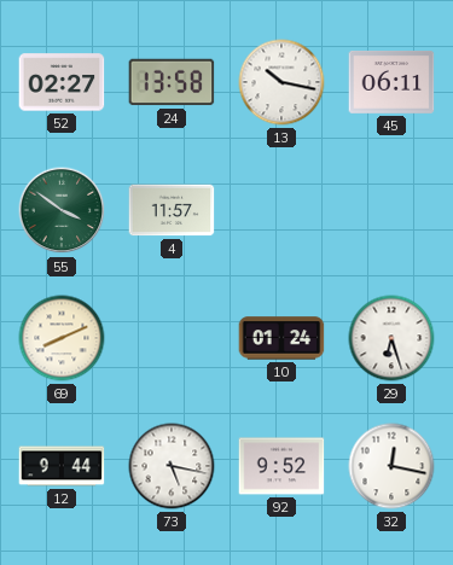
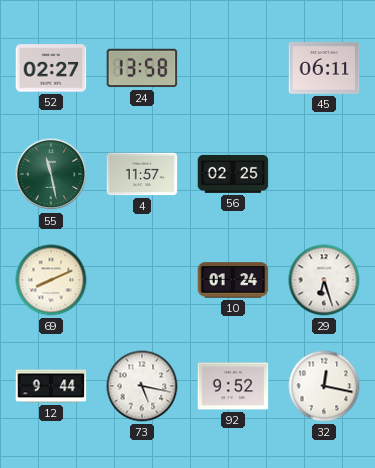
13: 10:17 -> none
55: 3:51 -> 11:28
56: none -> 02:25
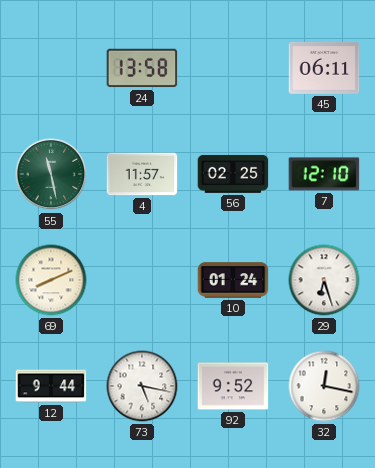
52: 02:27 -> none
7: none -> 12:10
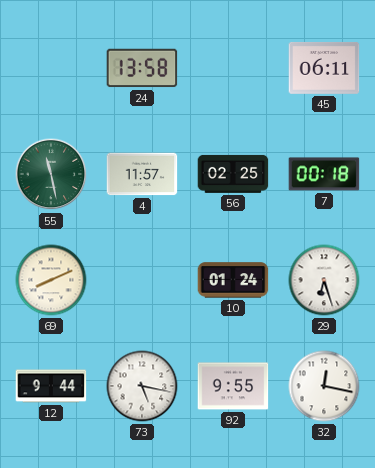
7: 12:10 -> 00:18
92: 9:52 -> 9:55
